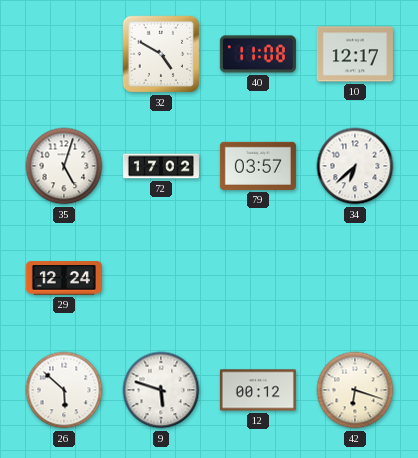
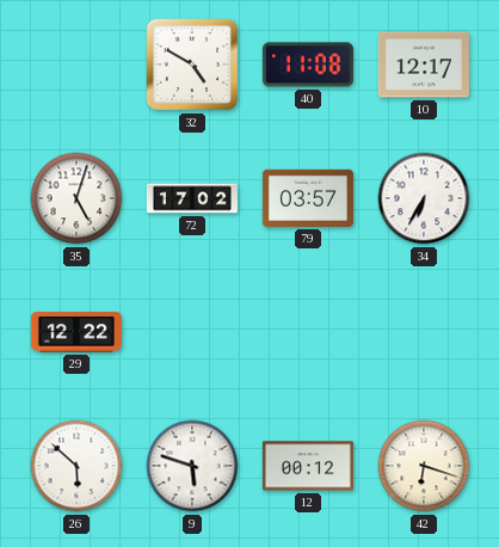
34: 6:38 -> 6:35
29: 12:24 -> 12:22
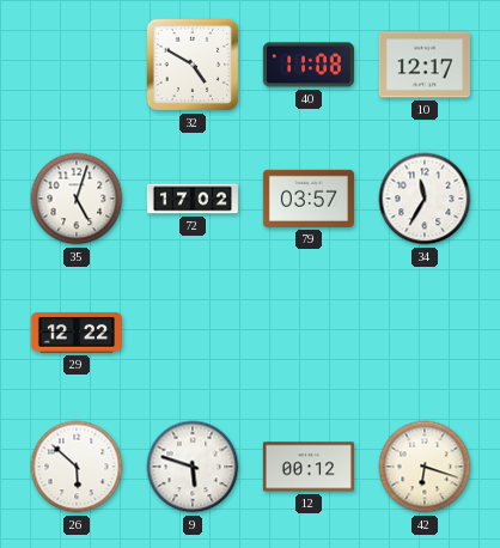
34: 6:35 -> 11:35
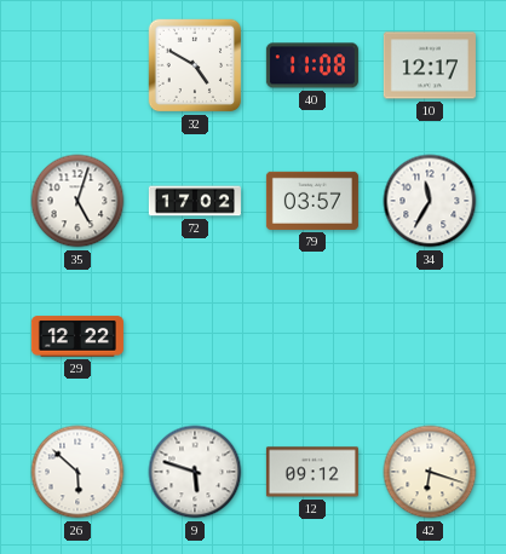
12: 00:12 -> 09:12
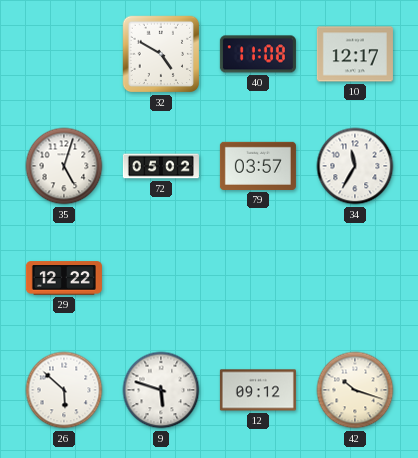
72: 17:02 -> 05:02
42: 6:18 -> 10:18
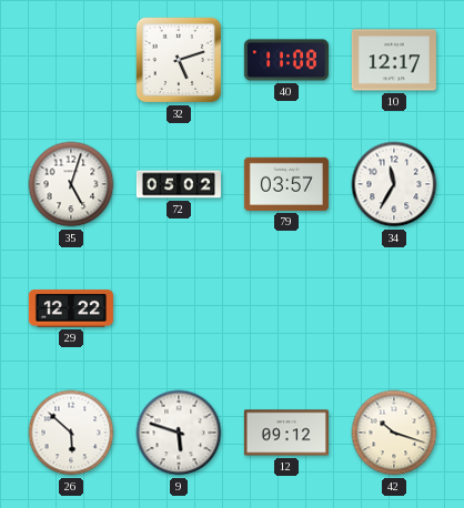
32: 4:50 -> 5:12
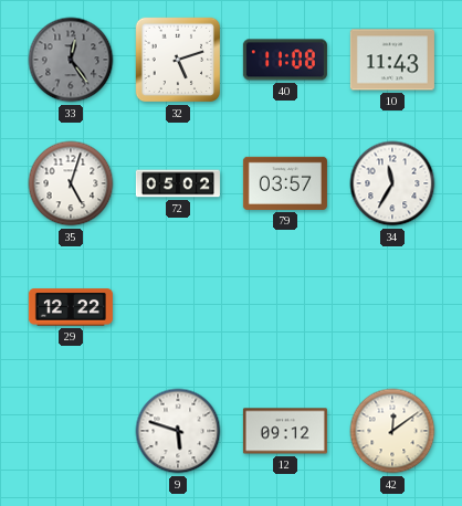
33: none -> 12:24
10: 12:17 -> 11:43
26: 5:52 -> none
42: 10:18 -> 12:09
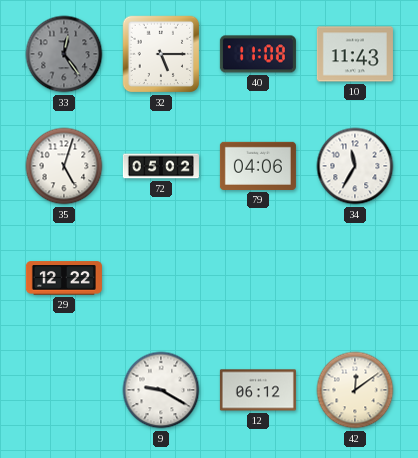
32: 5:12 -> 5:15
79: 03:57 -> 04:06
9: 5:48 -> 9:20
12: 09:12 -> 06:12
